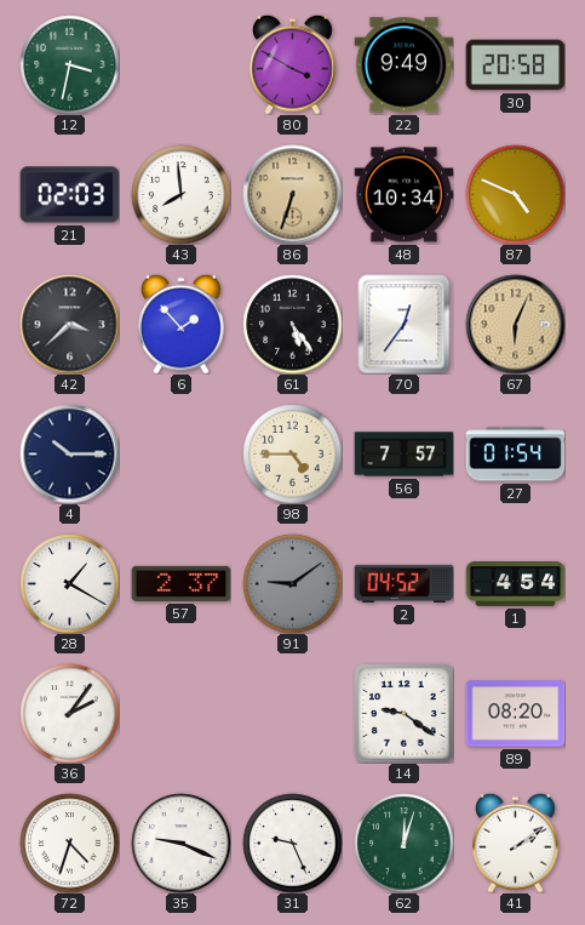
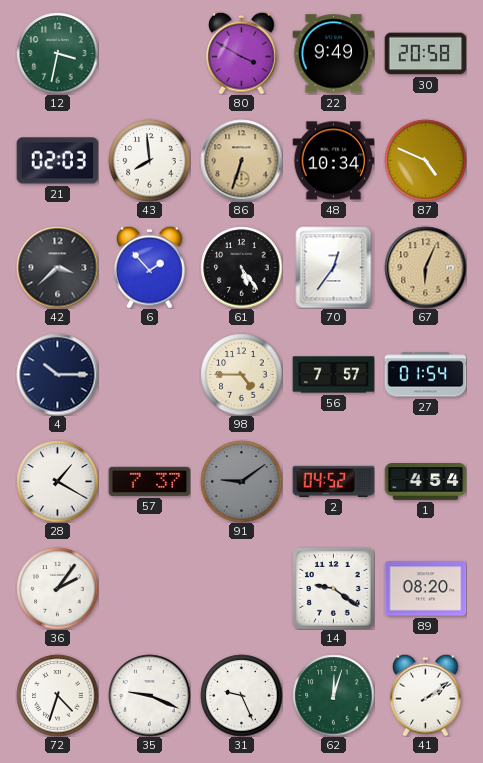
57: 2:37 -> 7:37
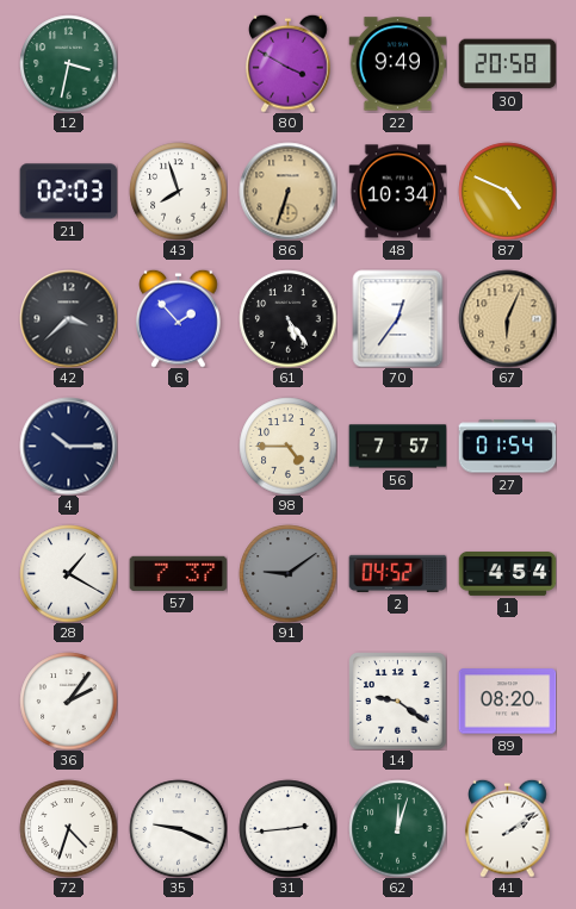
43: 7:59 -> 7:57
31: 9:26 -> 2:44
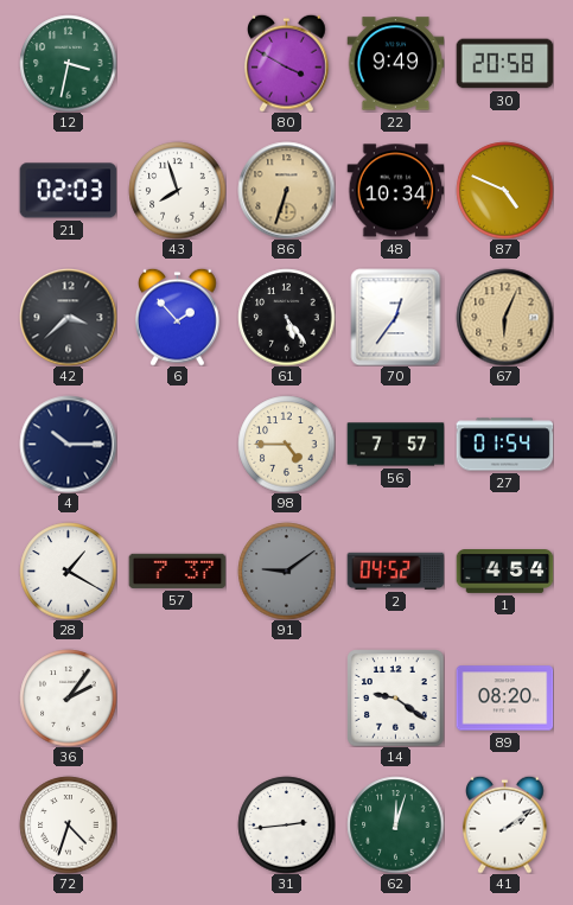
35: 9:19 -> none
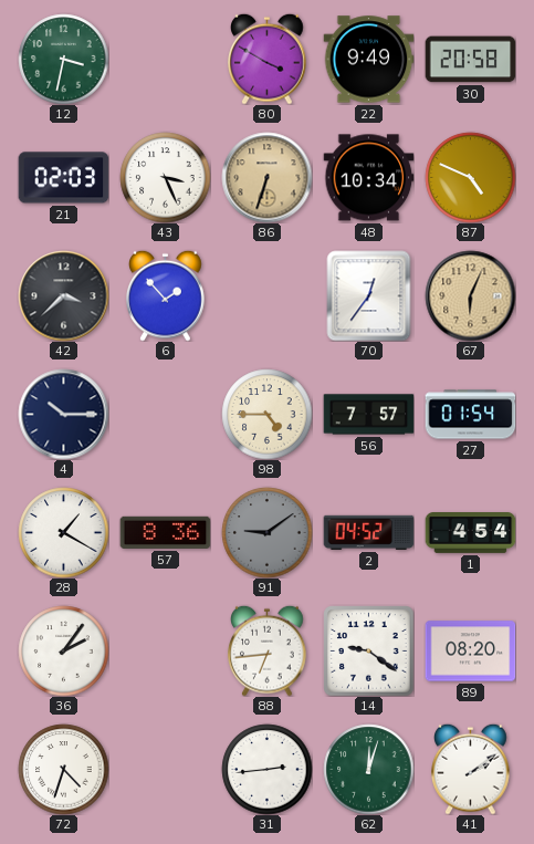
43: 7:57 -> 3:26
61: 5:24 -> none
57: 7:37 -> 8:36
88: none -> 6:44
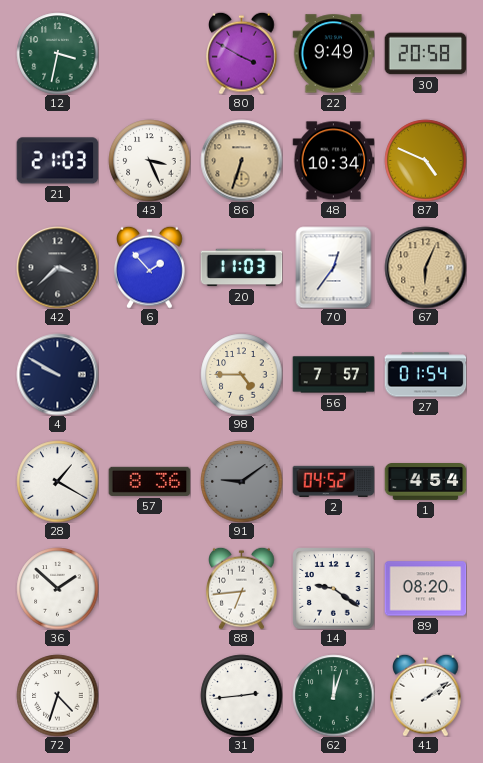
21: 02:03 -> 21:03
20: none -> 11:03
4: 10:15 -> 9:50
36: 2:06 -> 1:52
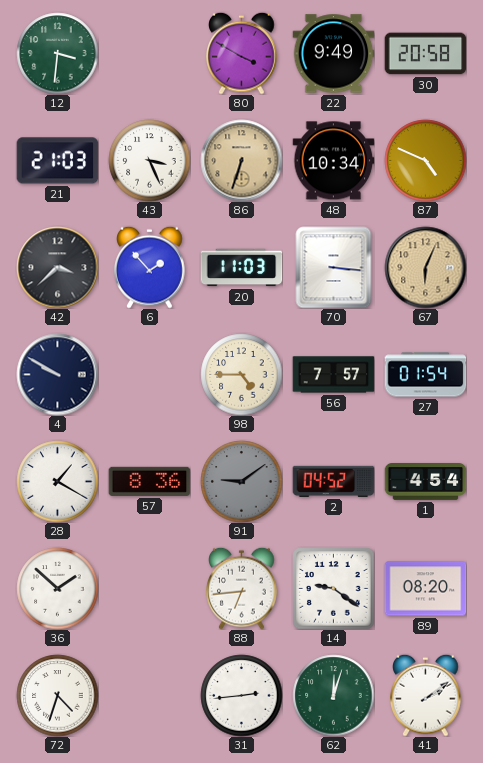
12: 3:32 -> 3:31
70: 12:36 -> 3:16
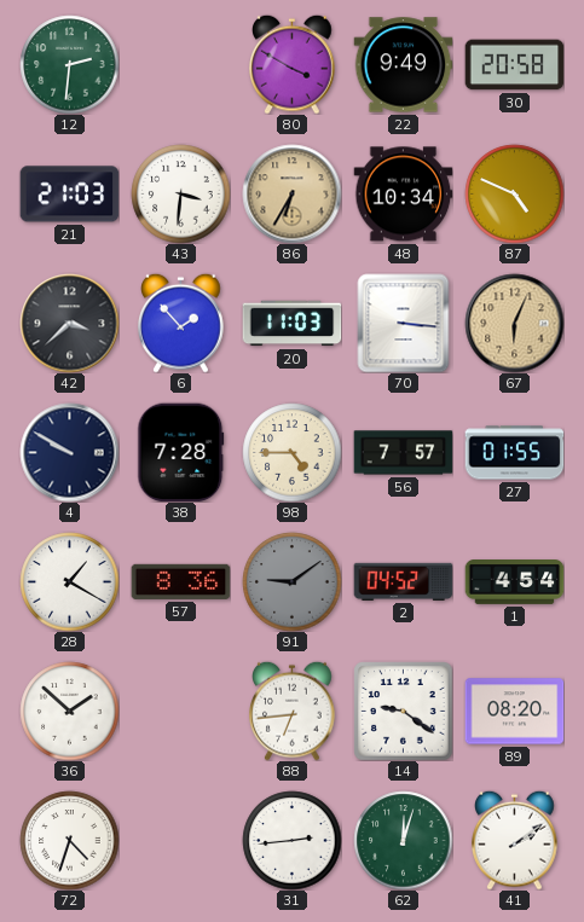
12: 3:31 -> 2:31
43: 3:26 -> 3:31
86: 6:33 -> 6:35
38: none -> 7:28
27: 01:54 -> 01:55
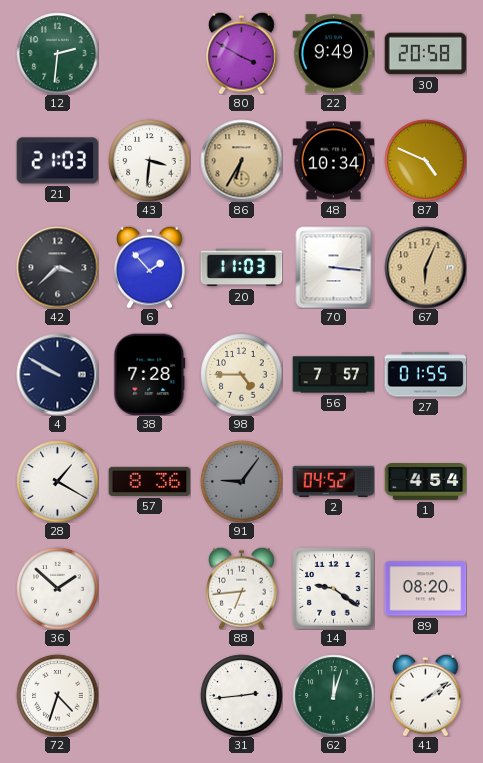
91: 9:09 -> 9:06
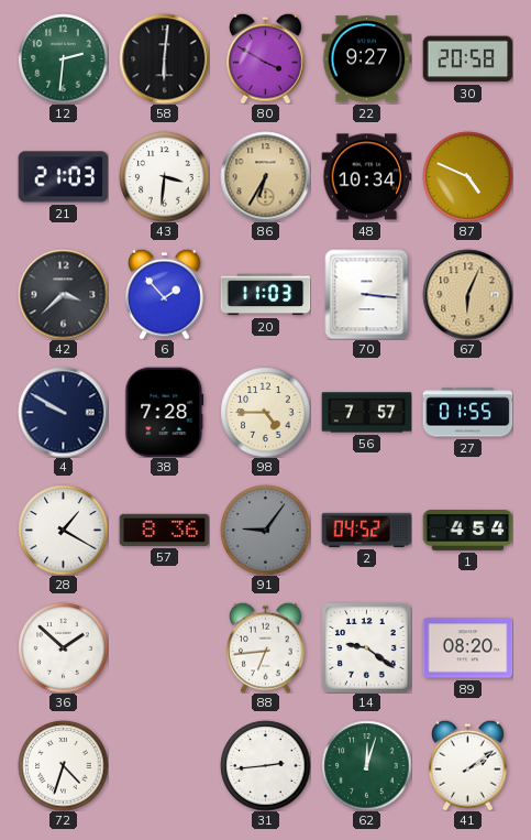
58: none -> 6:01
22: 9:49 -> 9:27
